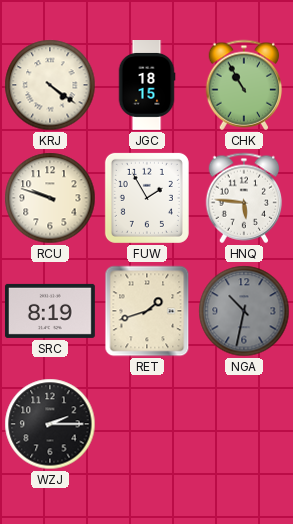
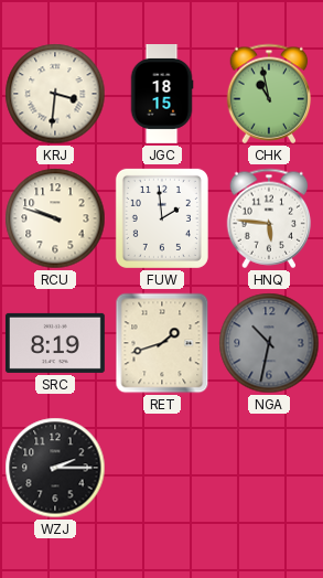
KRJ: 4:21 -> 3:31
CHK: 10:55 -> 10:58
FUW: 1:55 -> 1:59
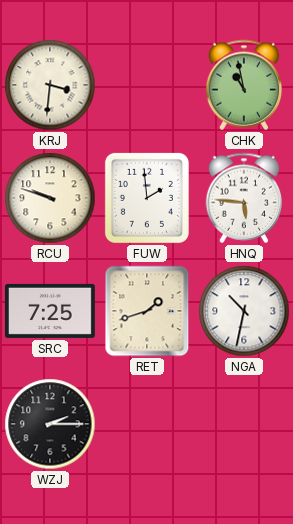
JGC: 18:15 -> none
SRC: 8:19 -> 7:25
NGA dial: grey -> white
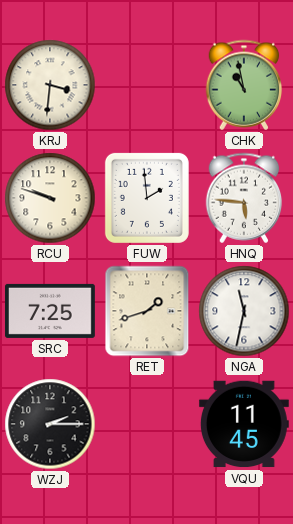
NGA: 10:32 -> 11:32
VQU: none -> 11:45
